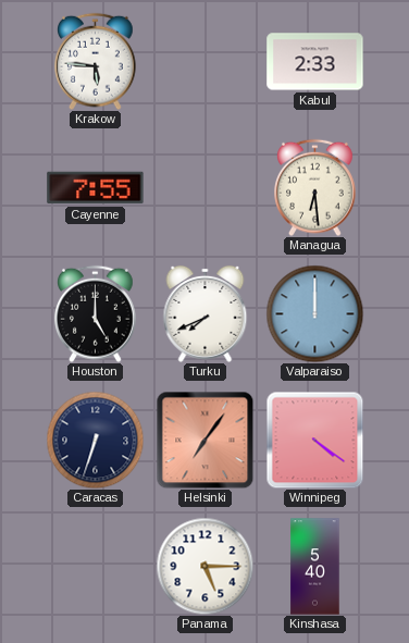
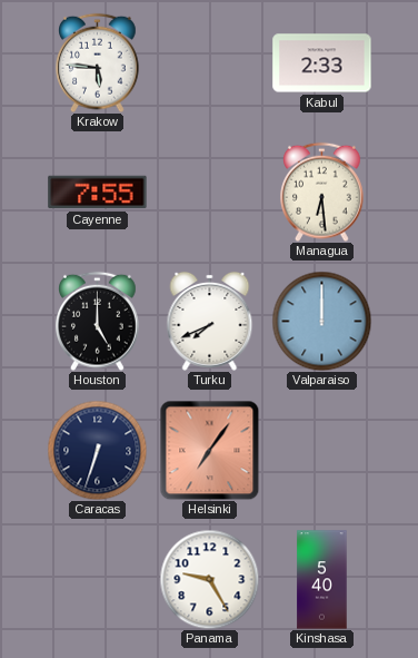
Winnipeg: 4:21 -> none
Panama: 5:15 -> 9:25
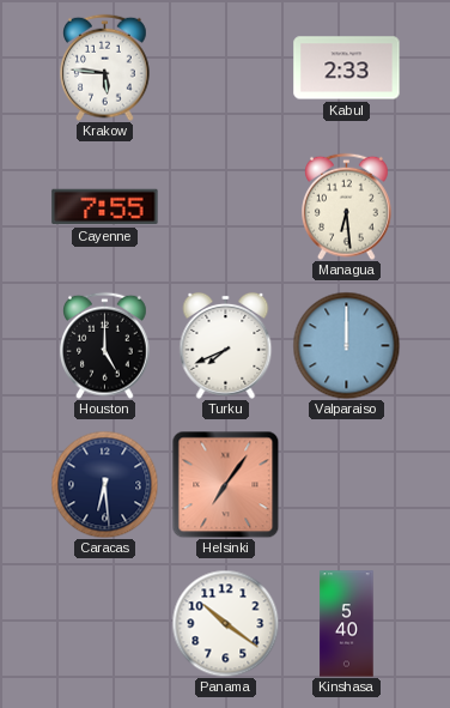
Caracas: 6:33 -> 6:29
Panama: 9:25 -> 10:21
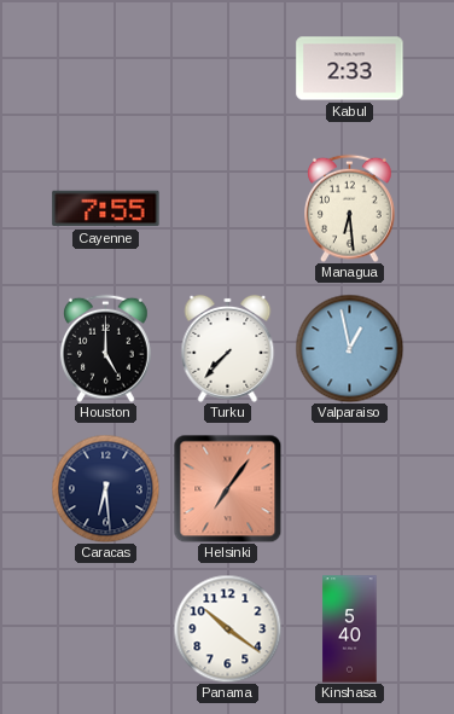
Krakow: 5:46 -> none
Turku: 7:41 -> 7:37
Valparaiso: 12:00 -> 12:58
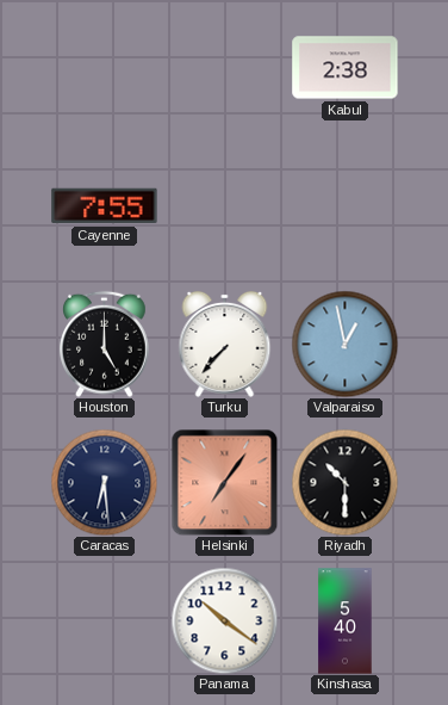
Kabul: 2:33 -> 2:38
Managua: 6:29 -> none
Riyadh: none -> 10:30
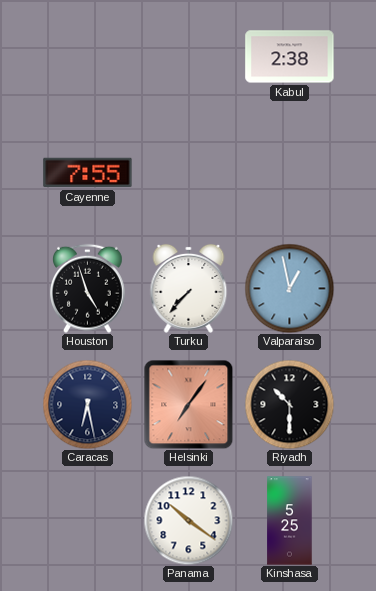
Houston: 5:00 -> 4:57
Caracas: 6:29 -> 6:28
Kinshasa: 5:40 -> 5:25
